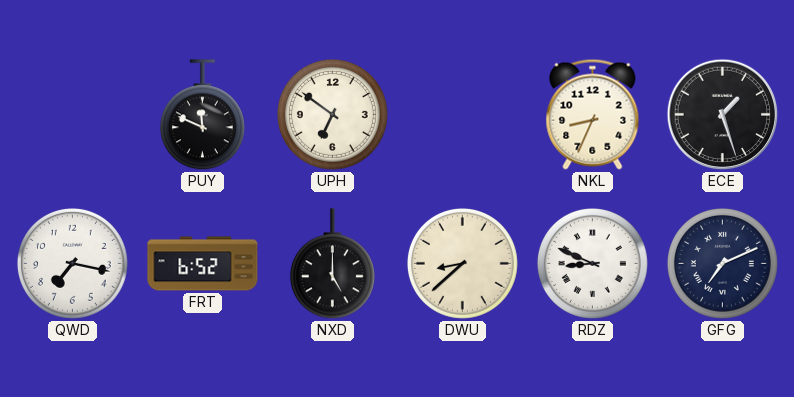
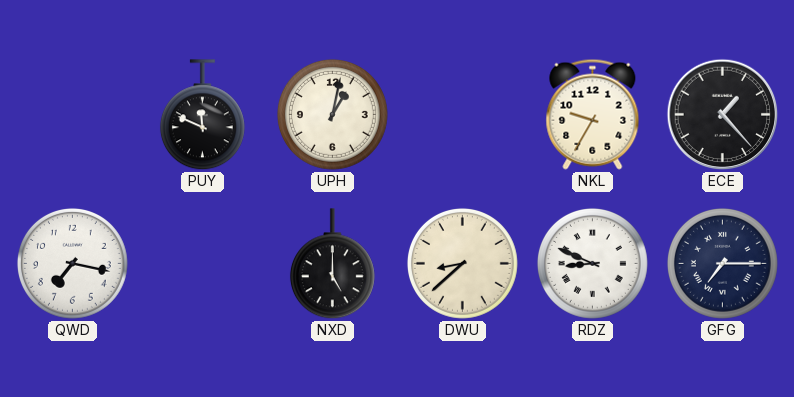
UPH: 6:51 -> 1:02
NKL: 8:34 -> 9:35
ECE: 1:27 -> 1:23
FRT: 6:52 -> none
GFG: 7:11 -> 7:15
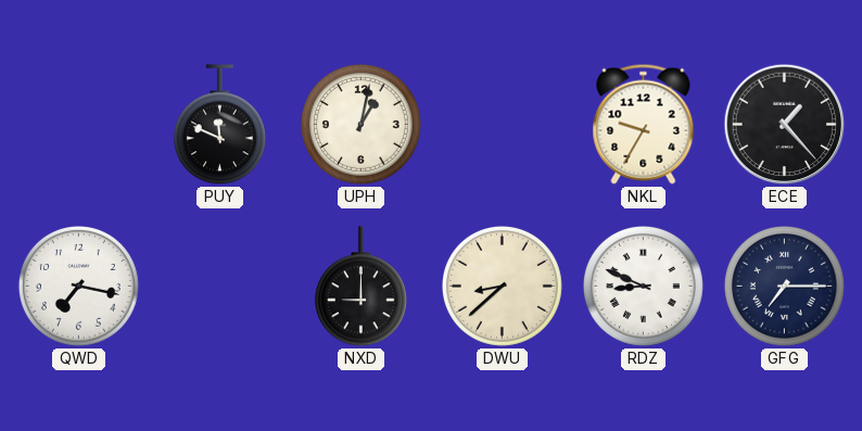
NXD: 5:00 -> 9:00
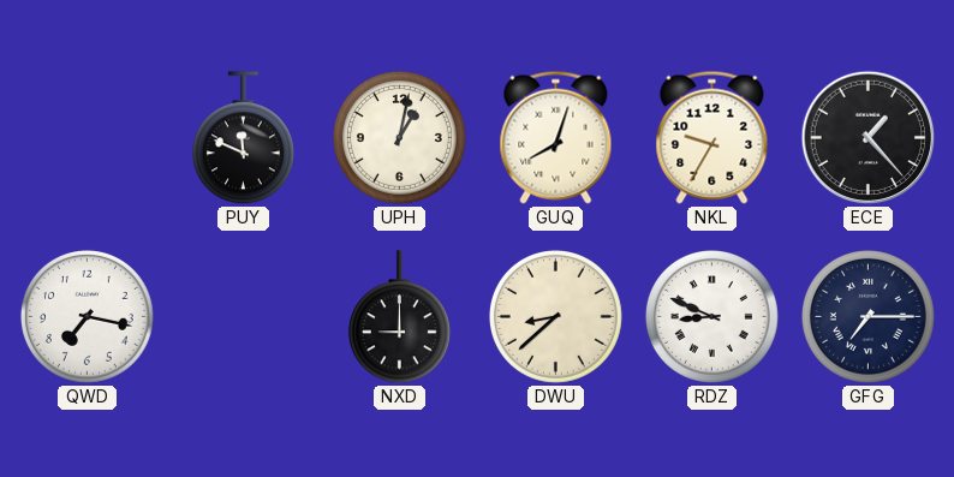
GUQ: none -> 8:03
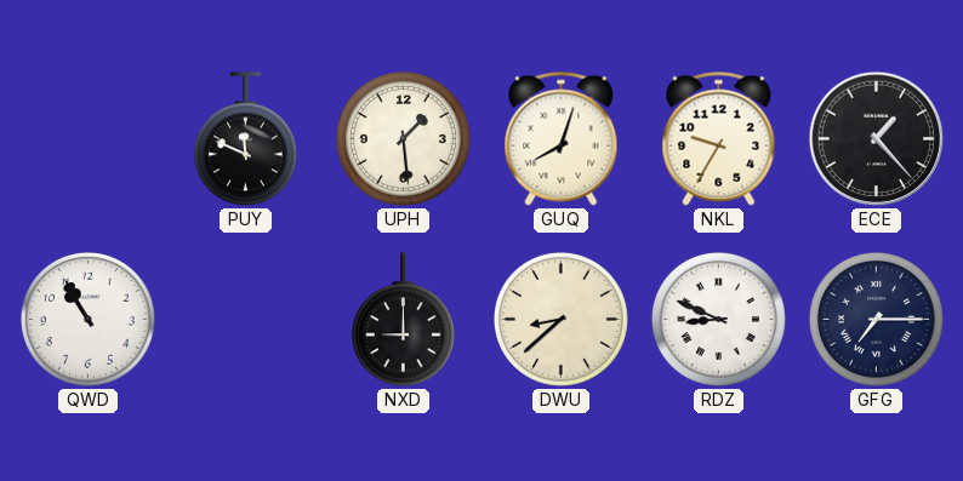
UPH: 1:02 -> 1:29
QWD: 7:17 -> 10:55
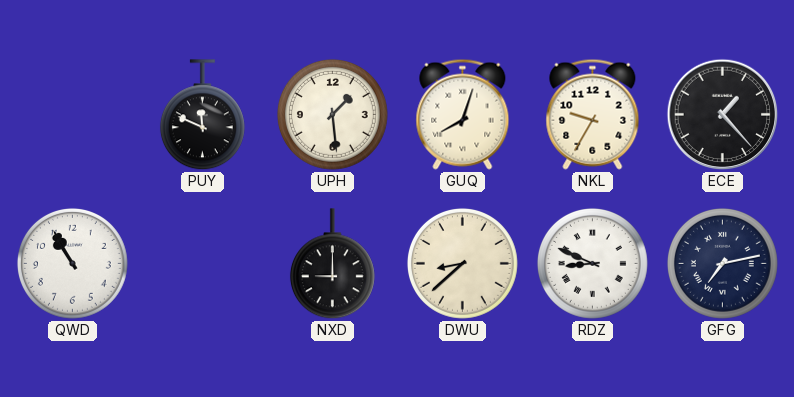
GFG: 7:15 -> 7:13
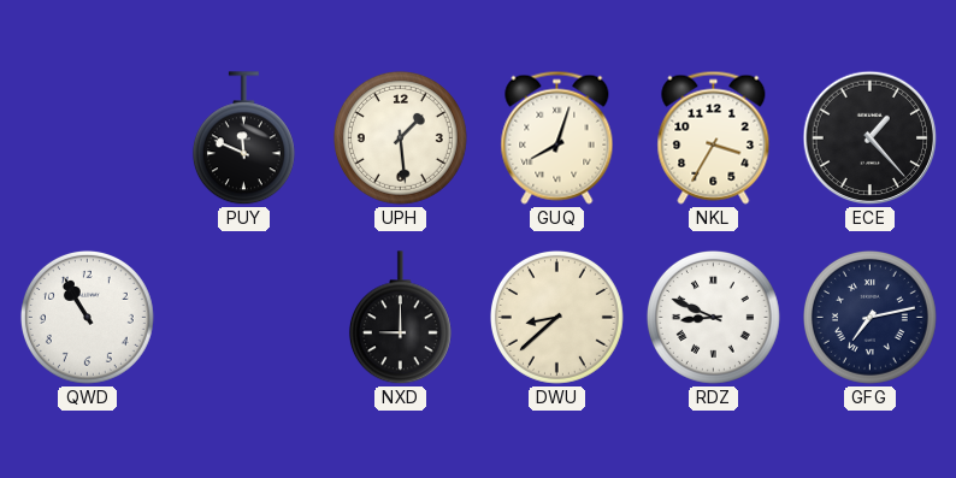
NKL: 9:35 -> 3:35
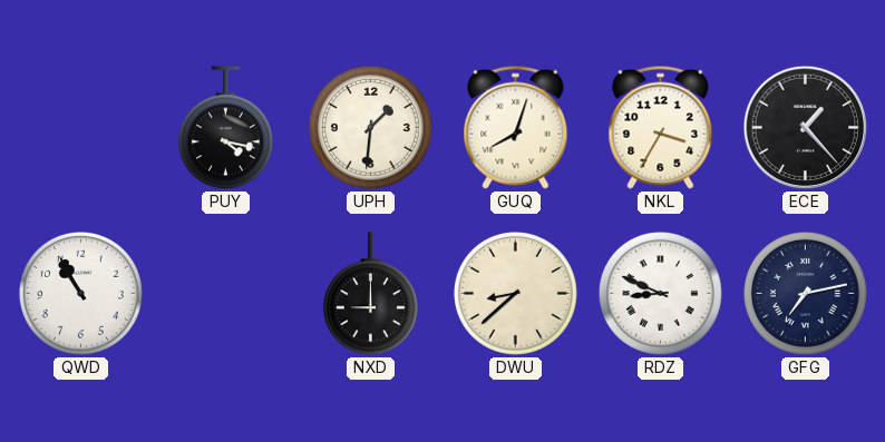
PUY: 11:49 -> 4:17
UPH: 1:29 -> 1:31
